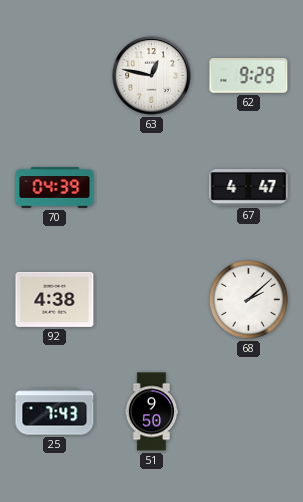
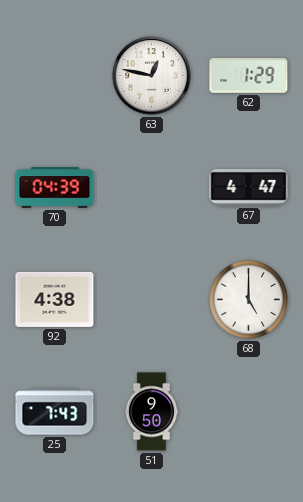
62: 9:29 -> 1:29
68: 2:08 -> 5:00
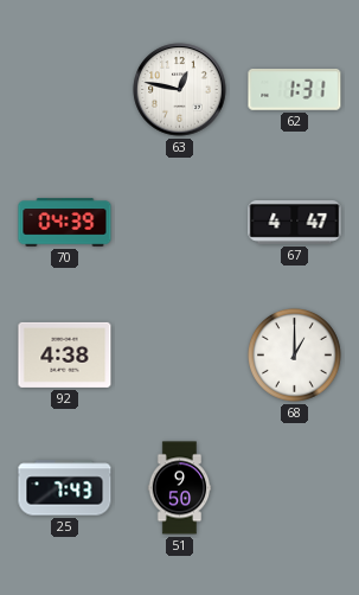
62: 1:29 -> 1:31
68: 5:00 -> 1:00
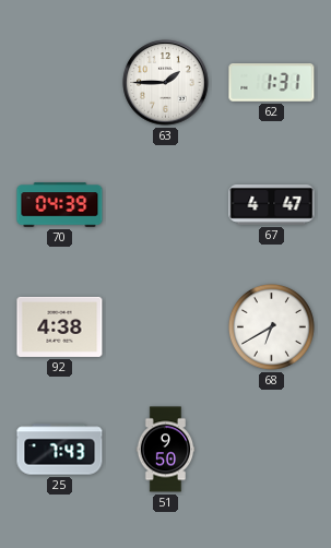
63: 12:47 -> 1:45
68: 1:00 -> 6:40
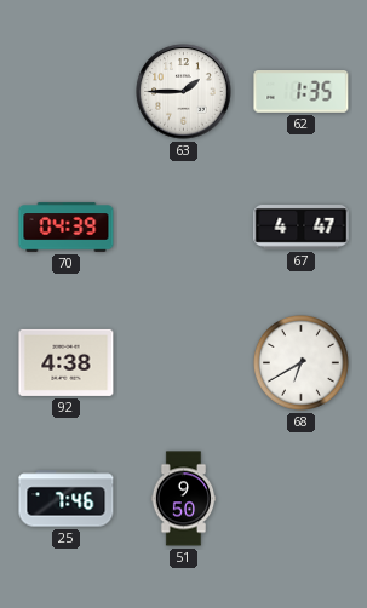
62: 1:31 -> 1:35
25: 7:43 -> 7:46
